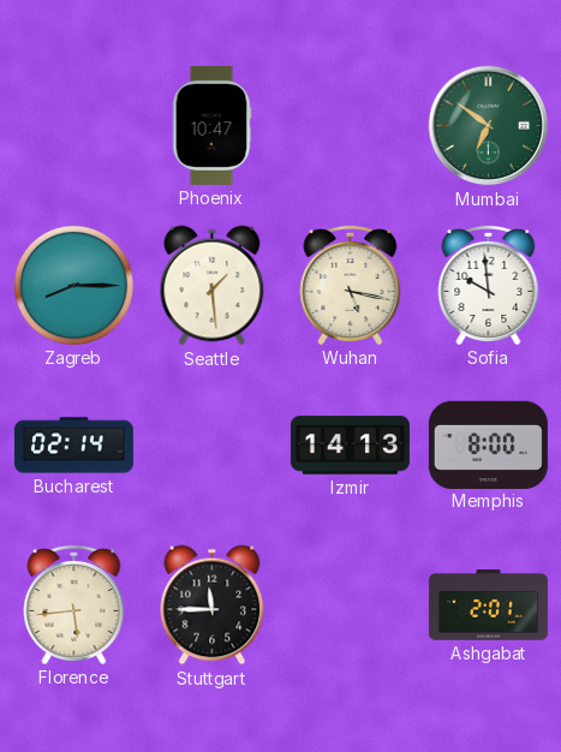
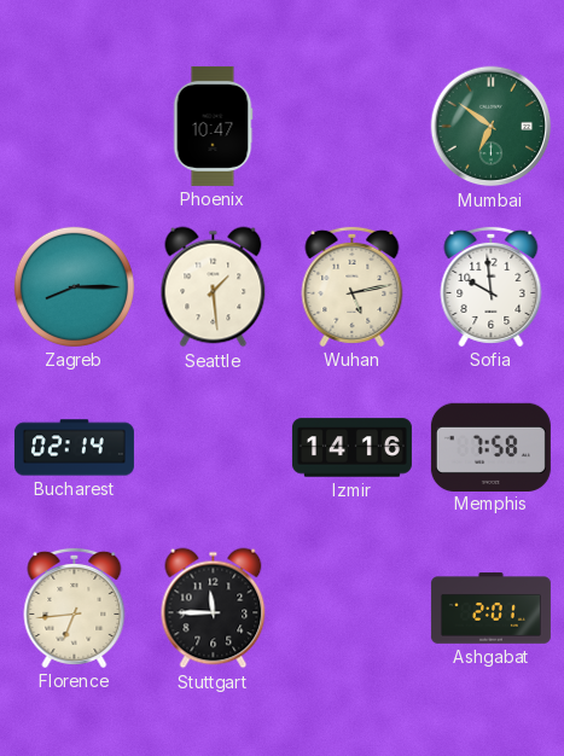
Wuhan: 5:17 -> 5:13
Izmir: 14:13 -> 14:16
Memphis: 8:00 -> 7:58
Florence: 5:44 -> 6:44
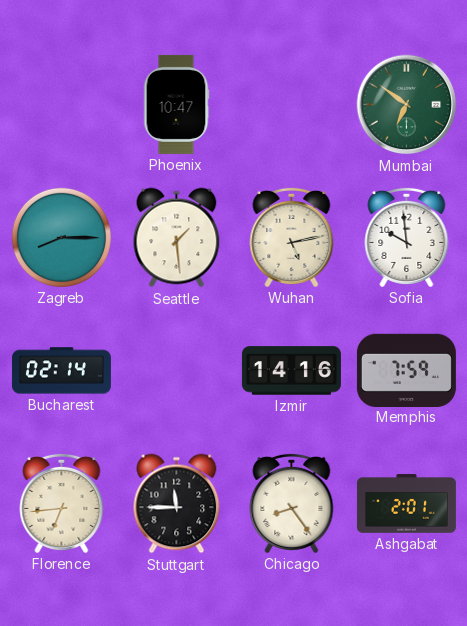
Memphis: 7:58 -> 7:59
Chicago: none -> 8:24
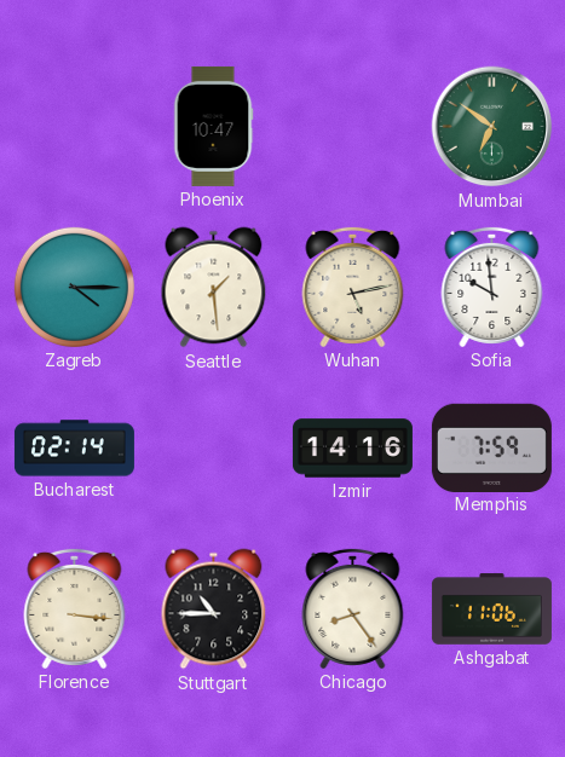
Zagreb: 8:15 -> 4:15
Florence: 6:44 -> 3:16
Stuttgart: 11:45 -> 10:45
Ashgabat: 2:01 -> 11:06
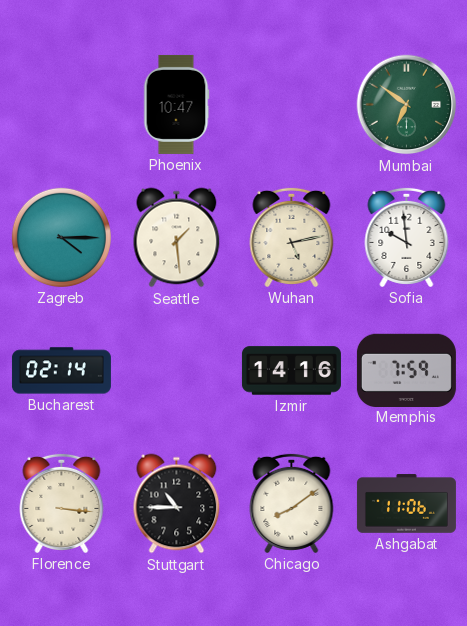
Chicago: 8:24 -> 8:09
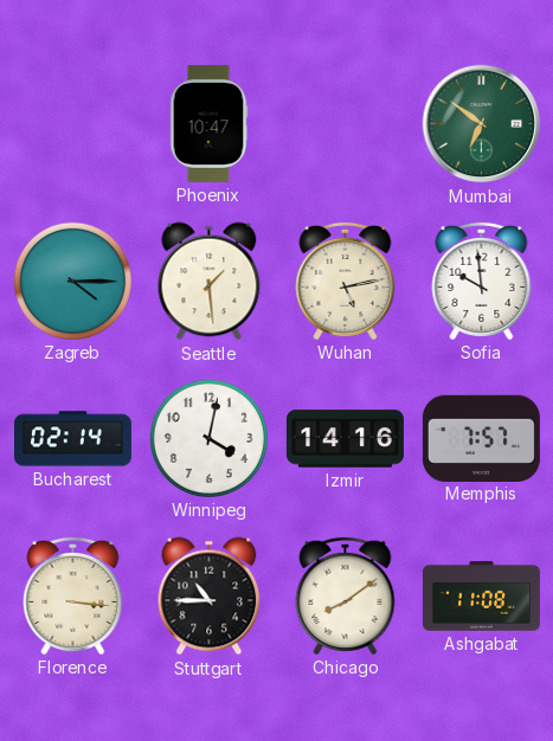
Winnipeg: none -> 4:02
Memphis: 7:59 -> 7:57
Ashgabat: 11:06 -> 11:08
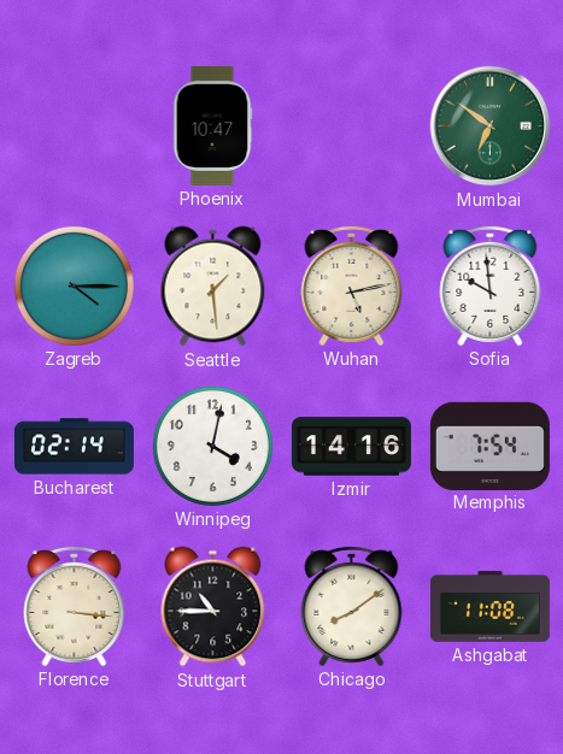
Memphis: 7:57 -> 7:54
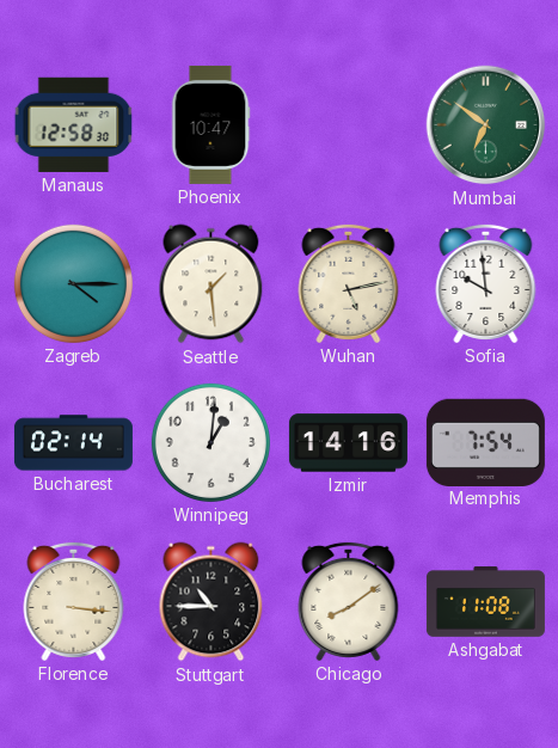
Manaus: none -> 12:58
Winnipeg: 4:02 -> 1:01
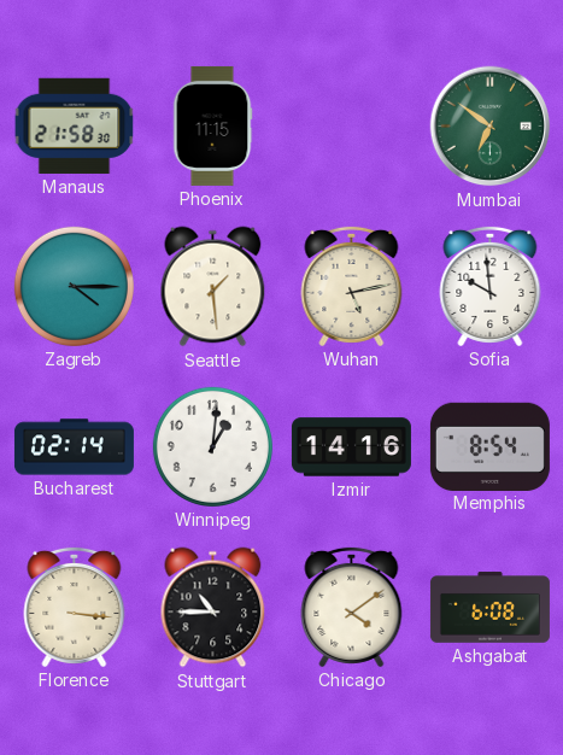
Manaus: 12:58 -> 21:58
Phoenix: 10:47 -> 11:15
Memphis: 7:54 -> 8:54
Chicago: 8:09 -> 4:09
Ashgabat: 11:08 -> 6:08
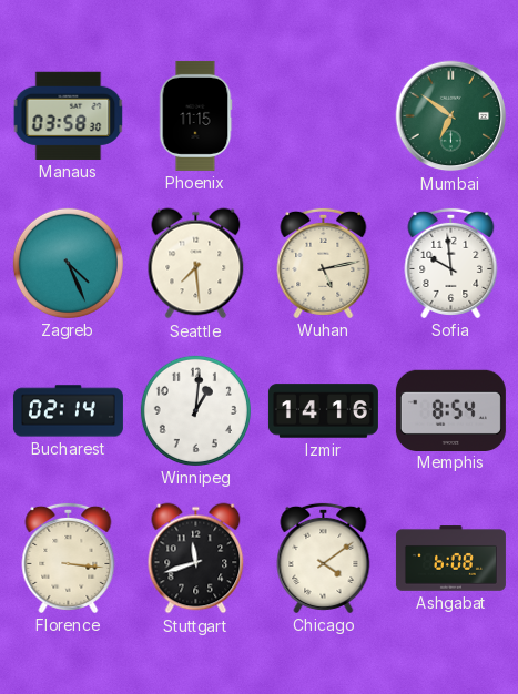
Manaus: 21:58 -> 03:58
Zagreb: 4:15 -> 4:26
Seattle: 1:29 -> 7:29
Stuttgart: 10:45 -> 11:42
